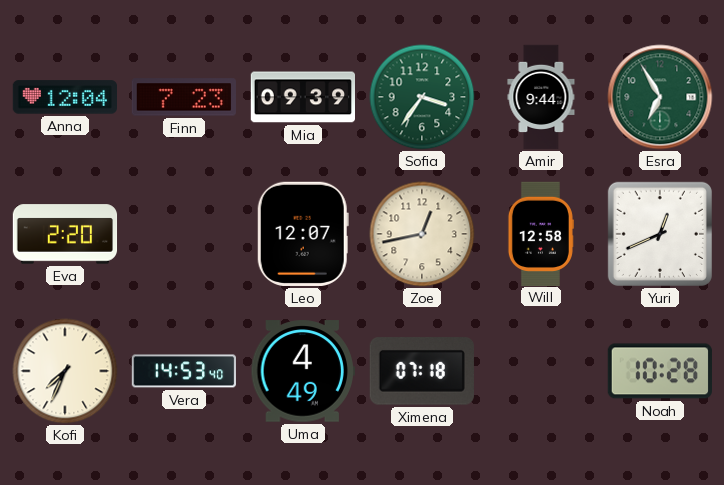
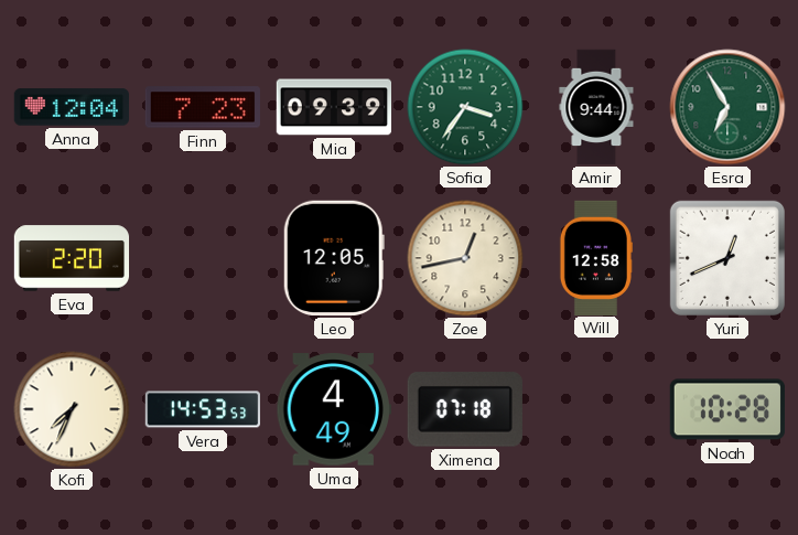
Leo: 12:07 -> 12:05
Vera: 14:53:40 -> 14:53:53
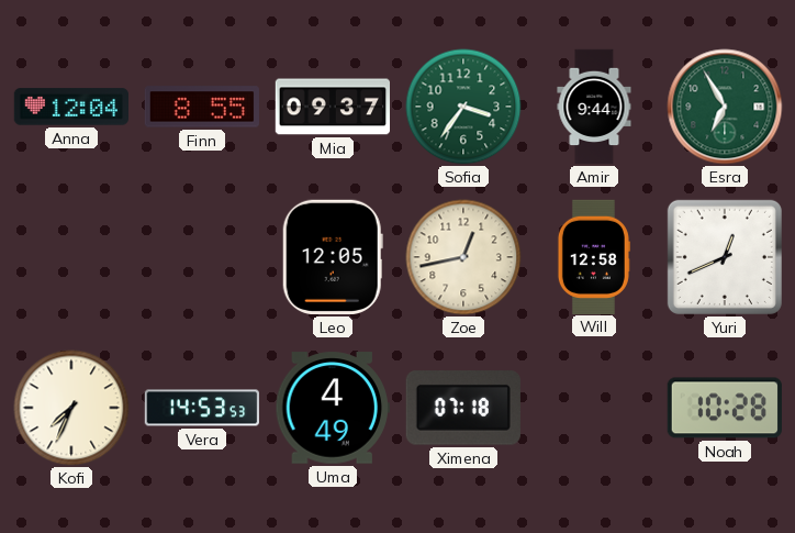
Finn: 7:23 -> 8:55
Mia: 09:39 -> 09:37
Eva: 2:20 -> none
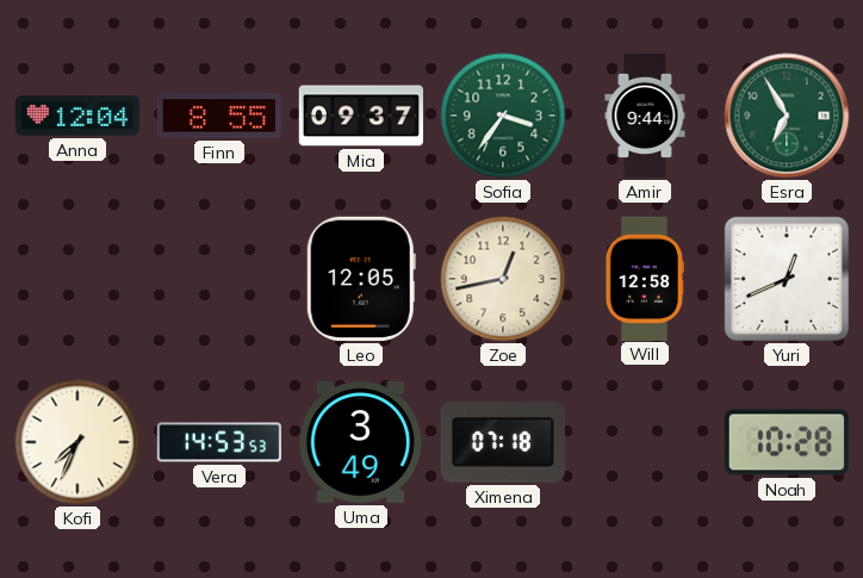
Uma: 4:49 -> 3:49
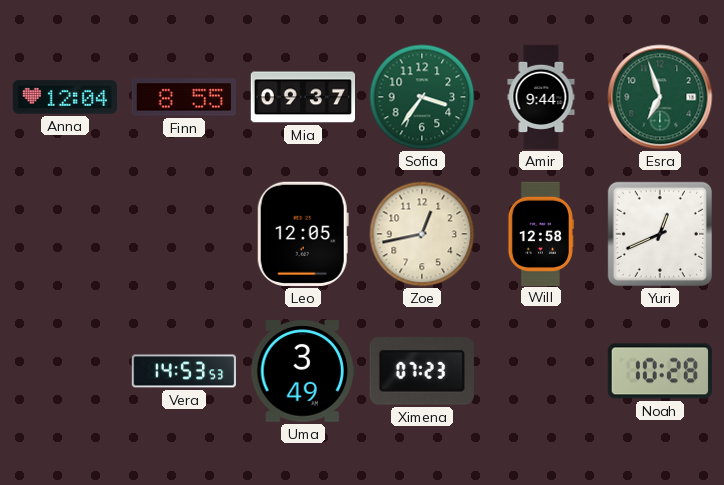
Esra: 6:55 -> 6:57
Kofi: 7:34 -> none
Ximena: 07:18 -> 07:23
